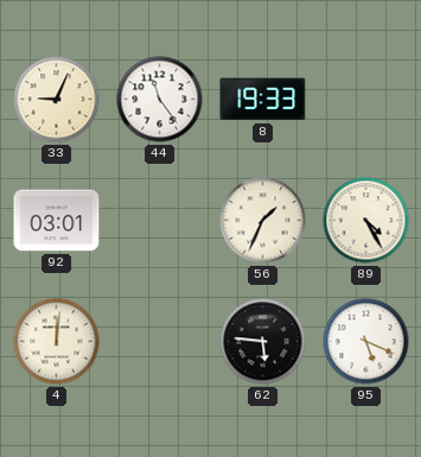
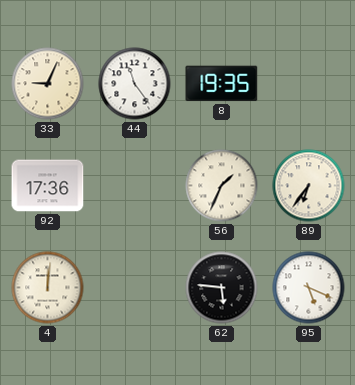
8: 19:33 -> 19:35
92: 03:01 -> 17:36
89: 4:25 -> 6:36
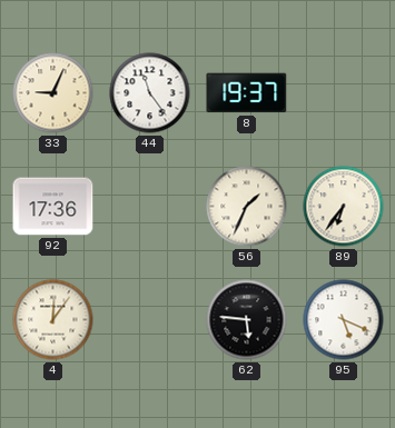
8: 19:35 -> 19:37
4: 12:01 -> 12:06
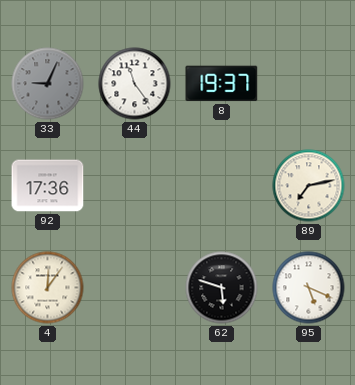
33 dial: cream -> grey
56: 1:34 -> none
89: 6:36 -> 7:13
62: 5:46 -> 5:48
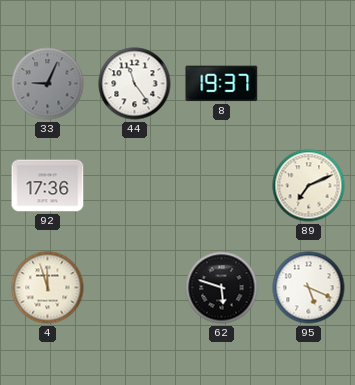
89: 7:13 -> 7:11
4: 12:06 -> 11:57
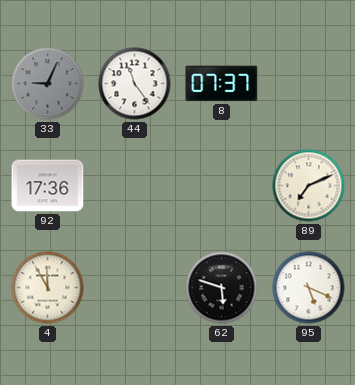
8: 19:37 -> 07:37
4: 11:57 -> 11:55
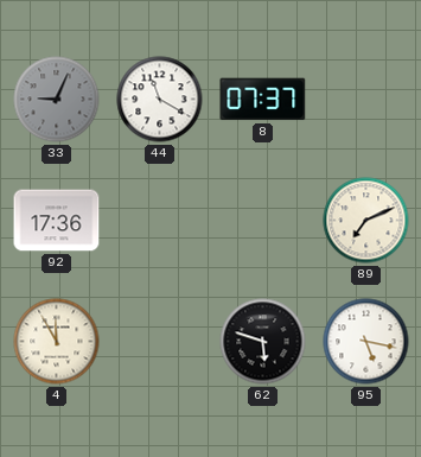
44: 11:24 -> 11:20
95: 5:19 -> 5:17
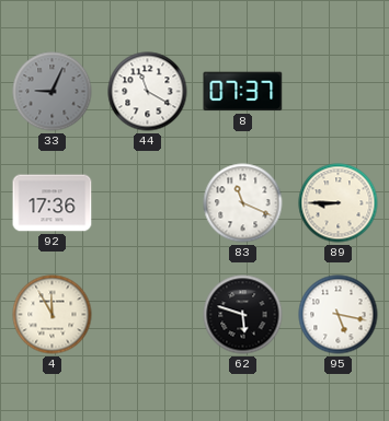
83: none -> 11:19
89: 7:11 -> 8:45
